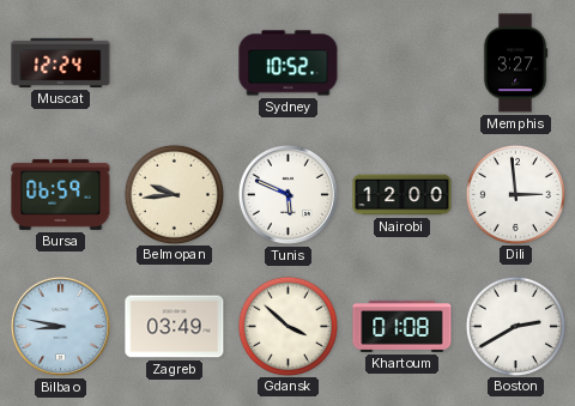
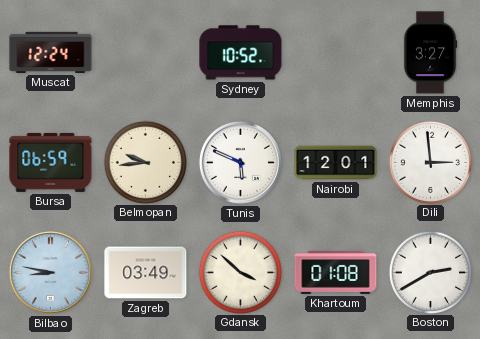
Nairobi: 12:00 -> 12:01
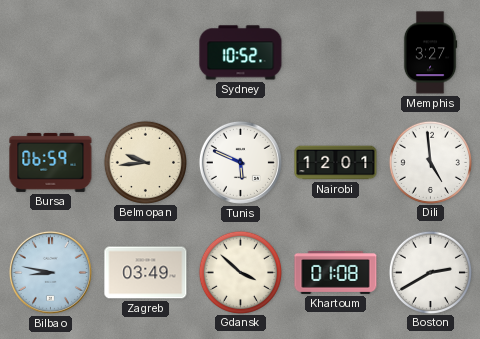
Muscat: 12:24 -> none
Dili: 2:59 -> 4:59
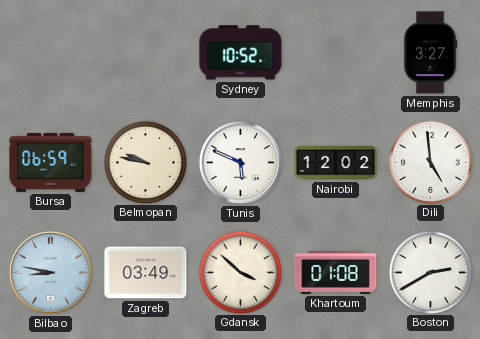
Belmopan: 9:44 -> 9:47
Nairobi: 12:01 -> 12:02
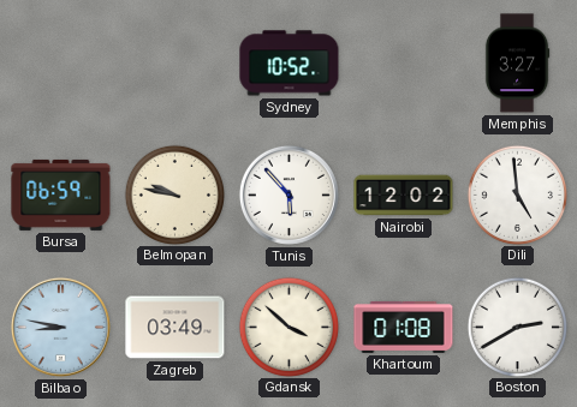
Tunis: 5:49 -> 5:53
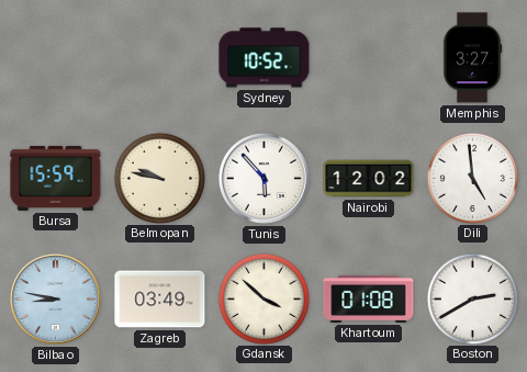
Bursa: 06:59 -> 15:59
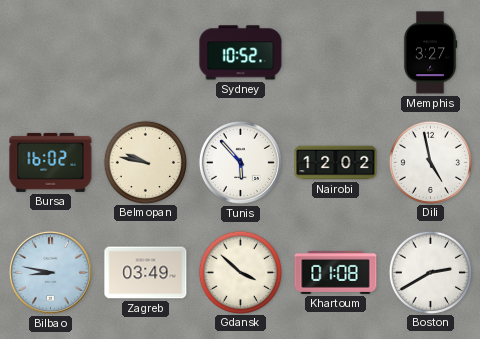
Bursa: 15:59 -> 16:02
Dili: 4:59 -> 4:58
